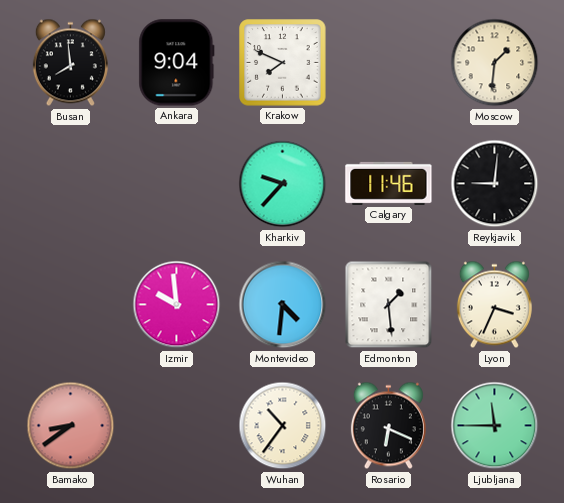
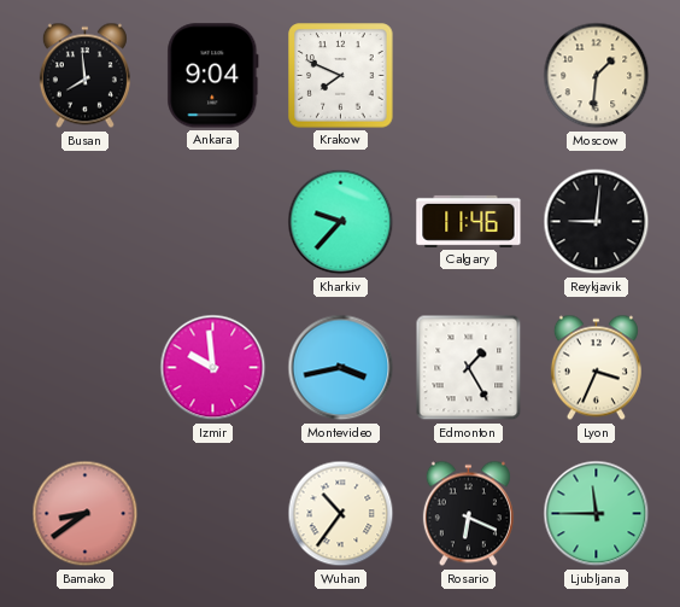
Montevideo: 4:31 -> 3:43
Edmonton: 1:29 -> 1:25
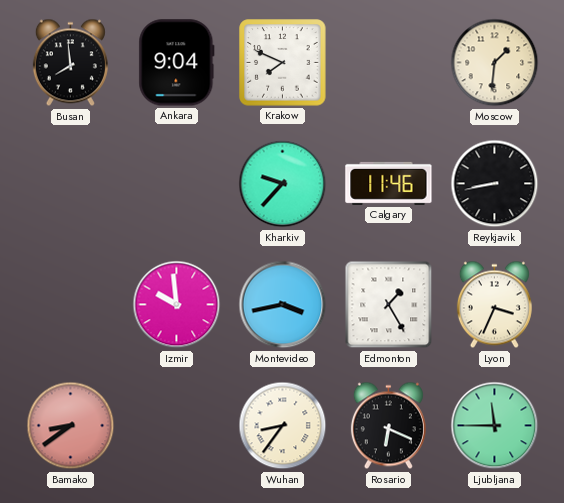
Reykjavik: 9:01 -> 8:43
Wuhan: 10:36 -> 8:36
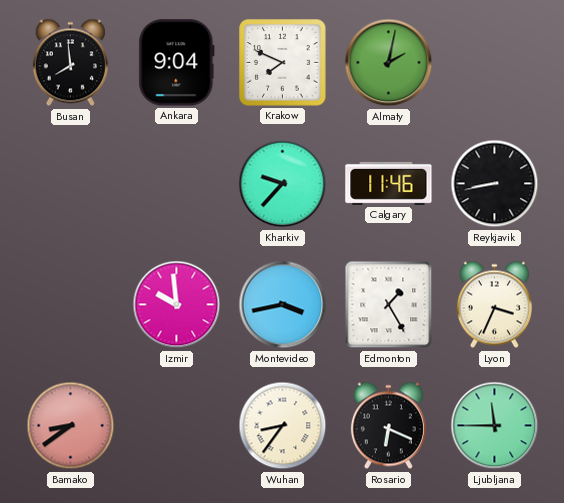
Almaty: none -> 2:02
Moscow: 1:31 -> none
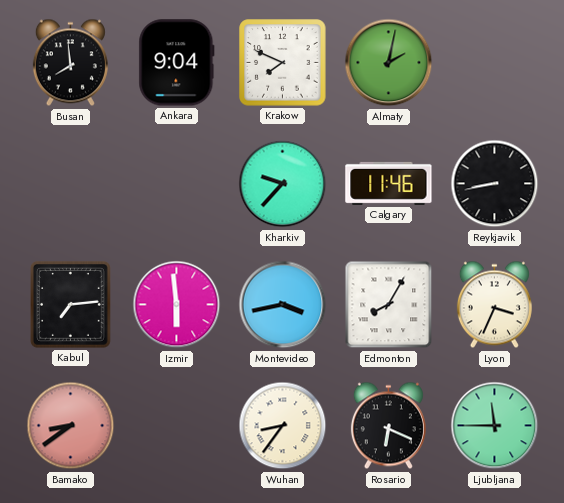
Kabul: none -> 7:14
Izmir: 9:59 -> 5:59
Edmonton: 1:25 -> 8:05
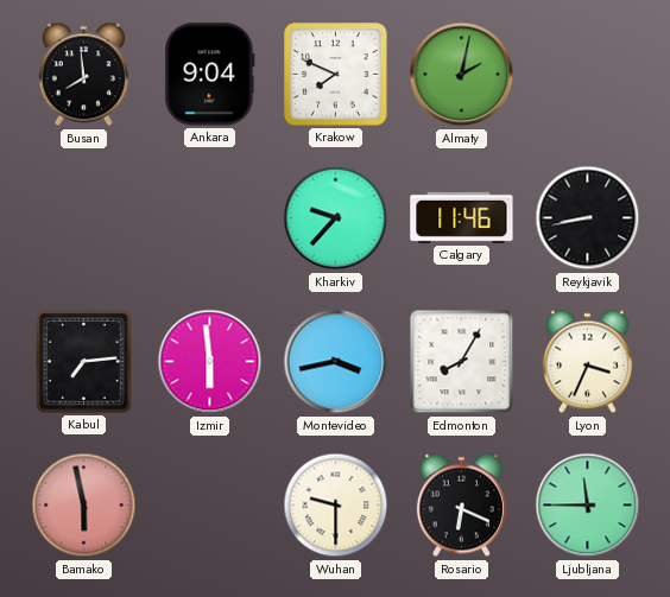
Bamako: 8:39 -> 5:58
Wuhan: 8:36 -> 9:30
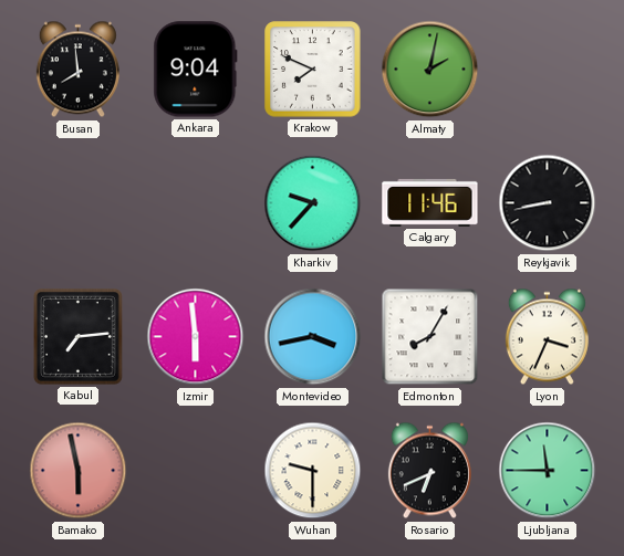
Rosario: 6:19 -> 6:41
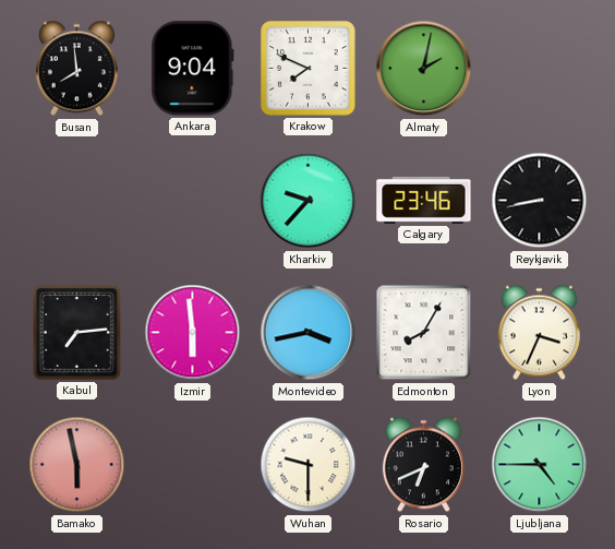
Calgary: 11:46 -> 23:46
Ljubljana: 11:45 -> 4:45
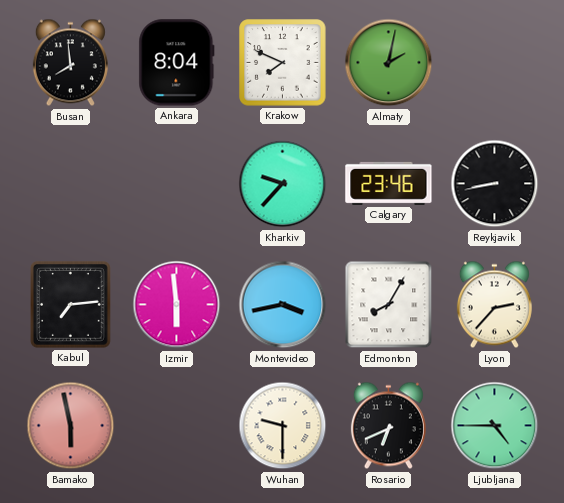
Ankara: 9:04 -> 8:04
Lyon: 3:34 -> 2:37
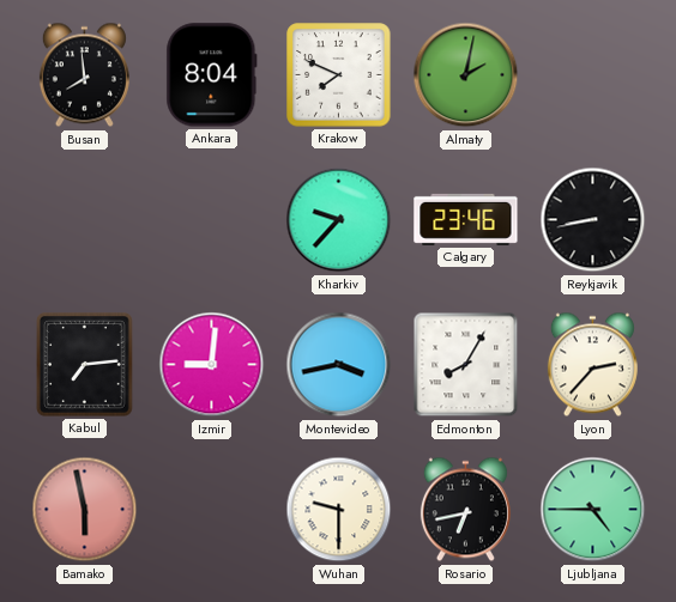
Izmir: 5:59 -> 9:01
Rosario: 6:41 -> 6:43
